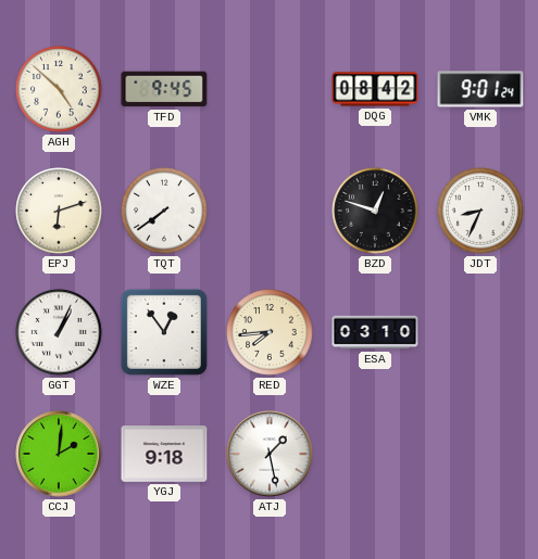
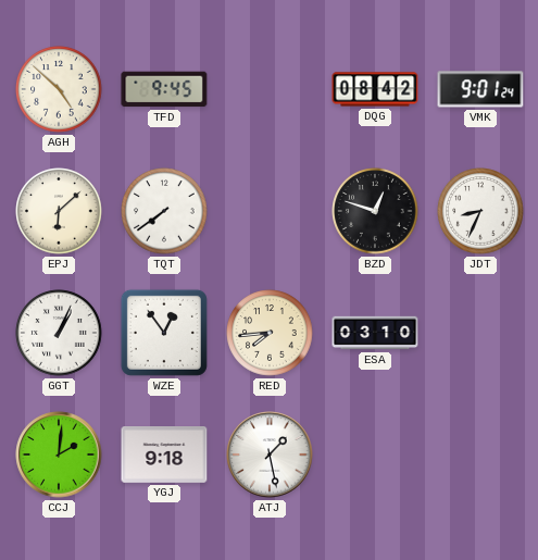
EPJ: 6:12 -> 6:08
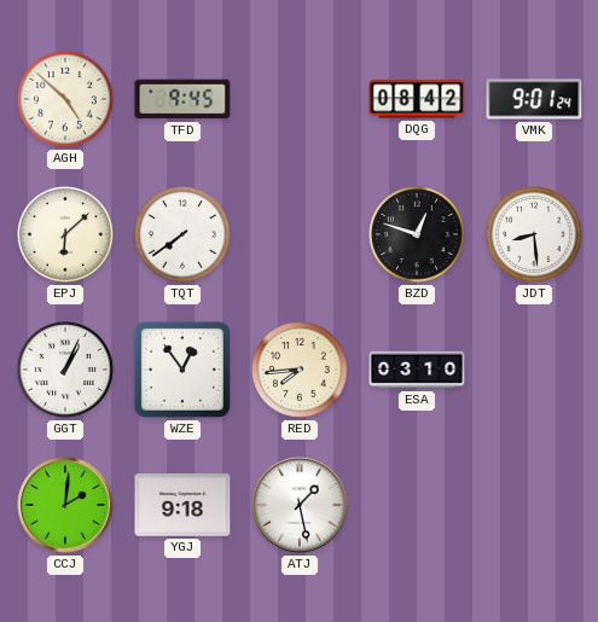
JDT: 8:34 -> 8:29
